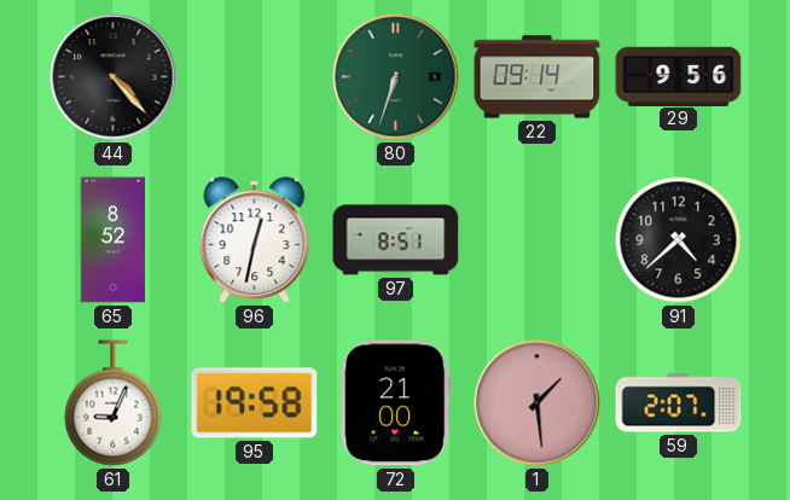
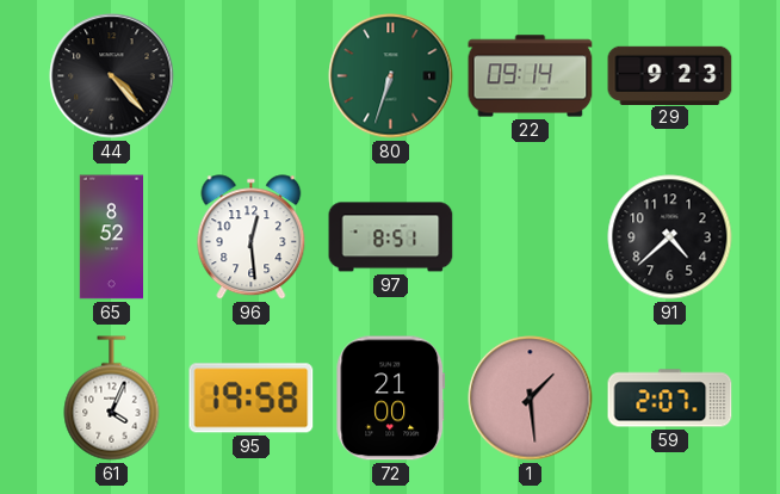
29: 9:56 -> 9:23
96: 12:32 -> 12:29
61: 9:04 -> 4:04
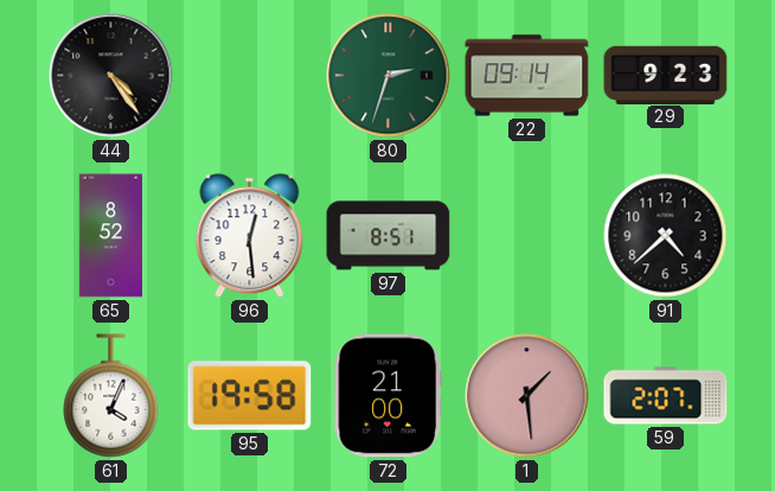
44: 4:23 -> 4:24
80: 6:33 -> 2:33
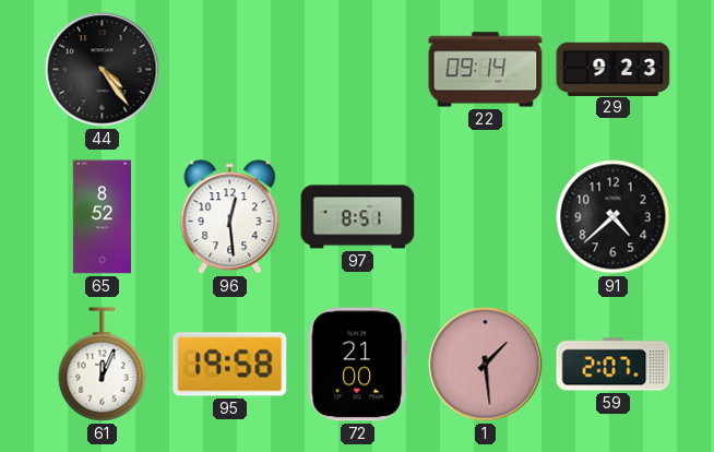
80: 2:33 -> none
61: 4:04 -> 12:04
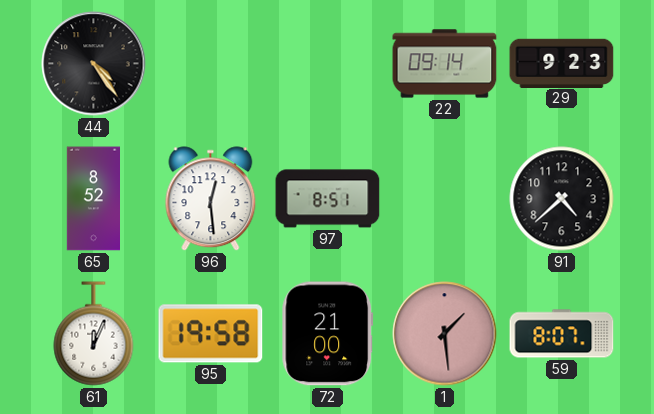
59: 2:07 -> 8:07
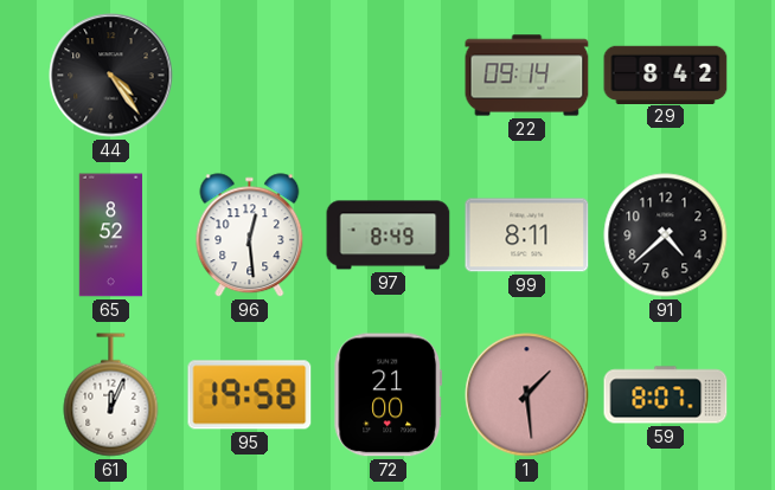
29: 9:23 -> 8:42
97: 8:51 -> 8:49
99: none -> 8:11
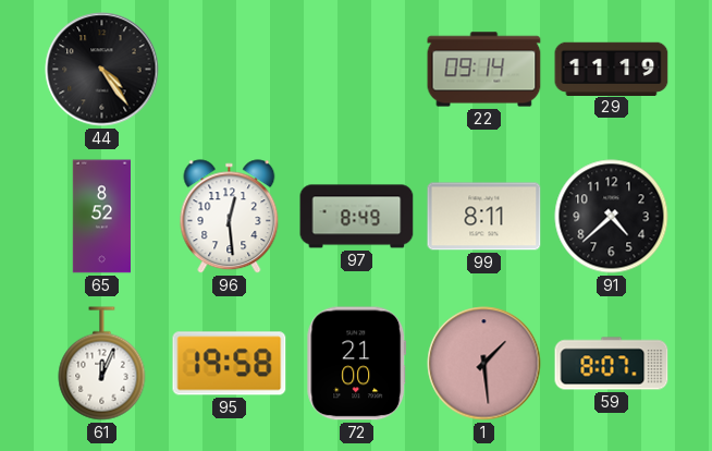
29: 8:42 -> 11:19
